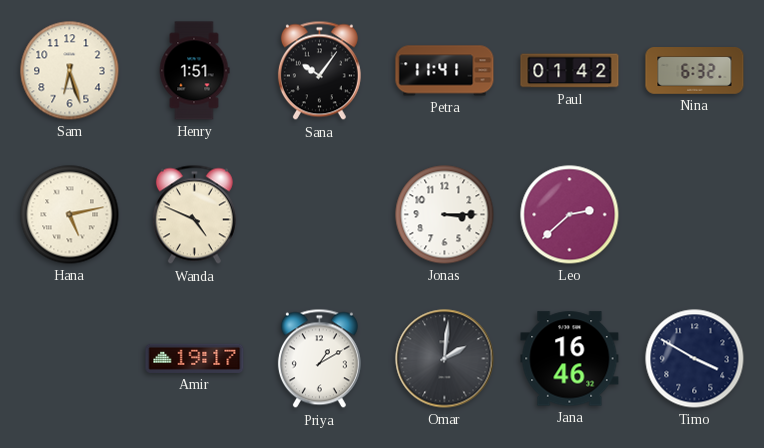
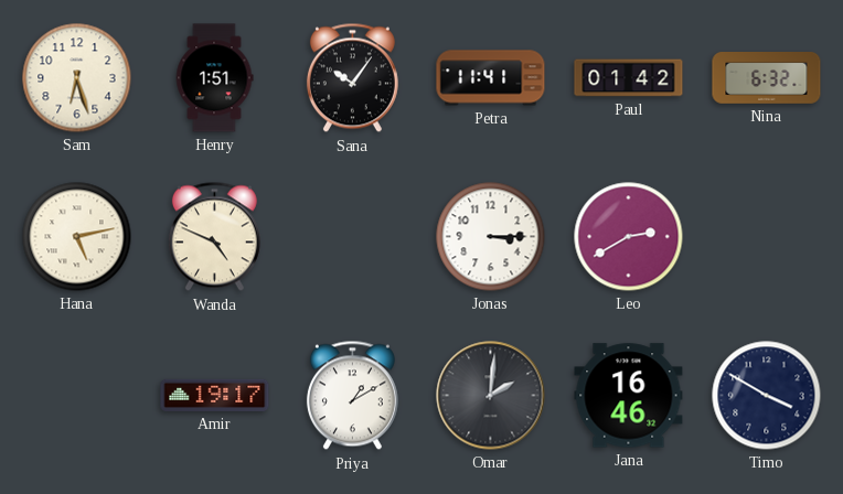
Leo: 2:38 -> 2:40
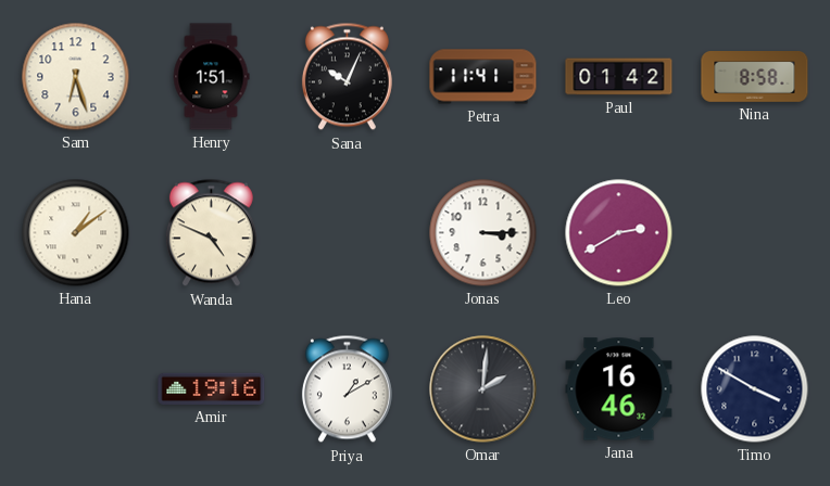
Sana: 10:06 -> 10:04
Nina: 6:32 -> 8:58
Hana: 5:13 -> 1:09
Amir: 19:17 -> 19:16
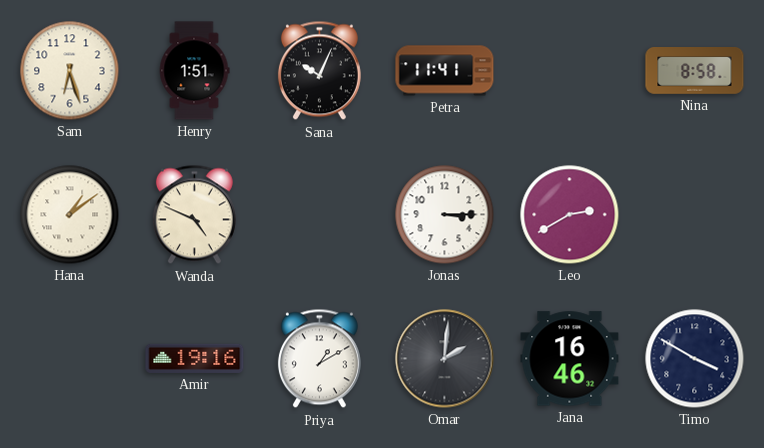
Paul: 01:42 -> none
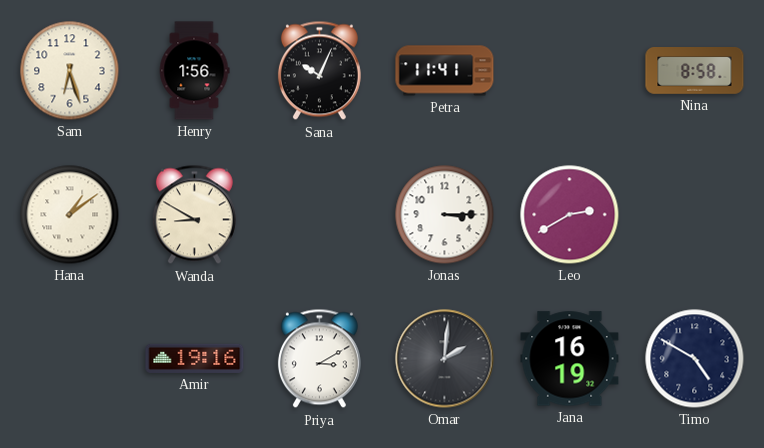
Henry: 1:51 -> 1:56
Wanda: 4:49 -> 8:50
Priya: 1:10 -> 3:10
Jana: 16:46 -> 16:19
Timo: 3:50 -> 4:50
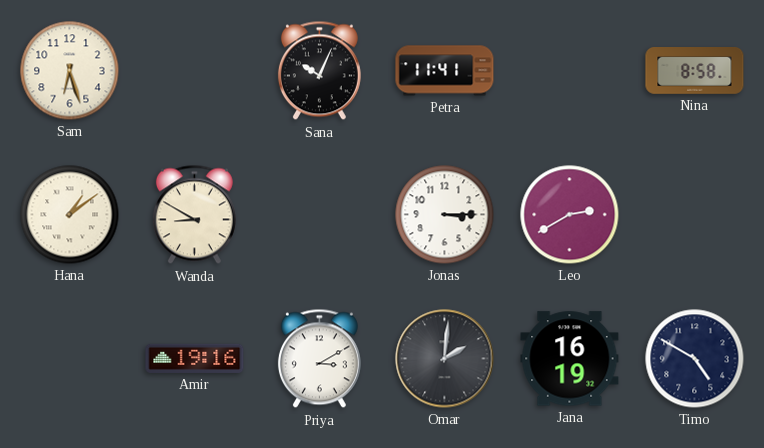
Henry: 1:56 -> none
